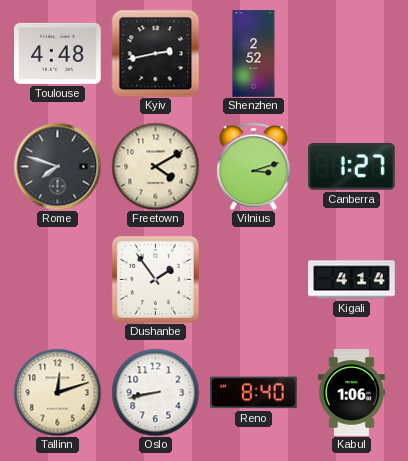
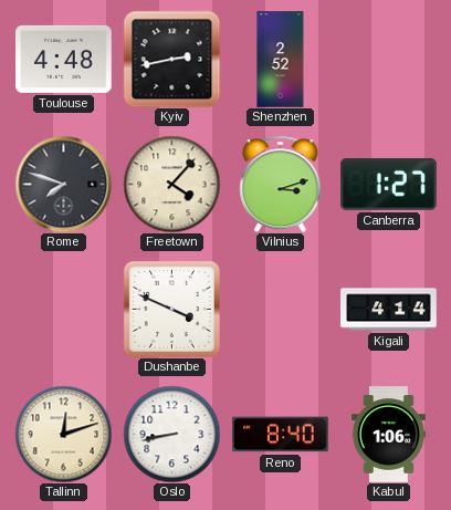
Freetown: 4:10 -> 4:07
Dushanbe: 1:54 -> 3:49
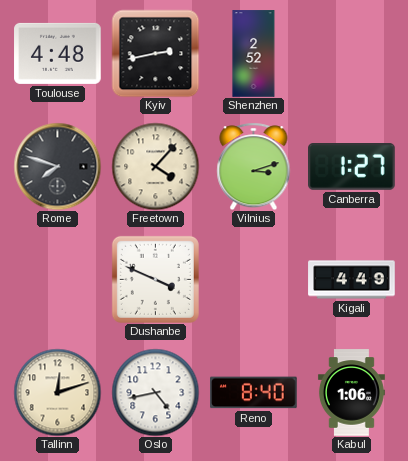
Kigali: 4:14 -> 4:49
Oslo: 8:43 -> 4:43
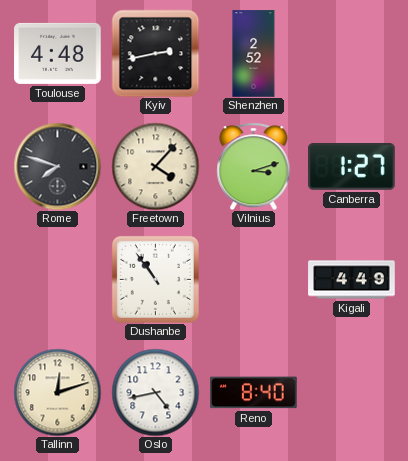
Dushanbe: 3:49 -> 10:54
Kabul: 1:06 -> none
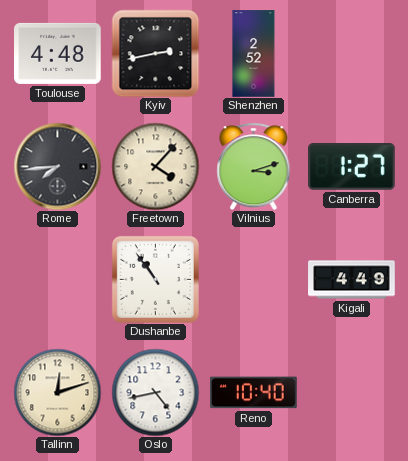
Rome: 7:48 -> 7:44
Reno: 8:40 -> 10:40
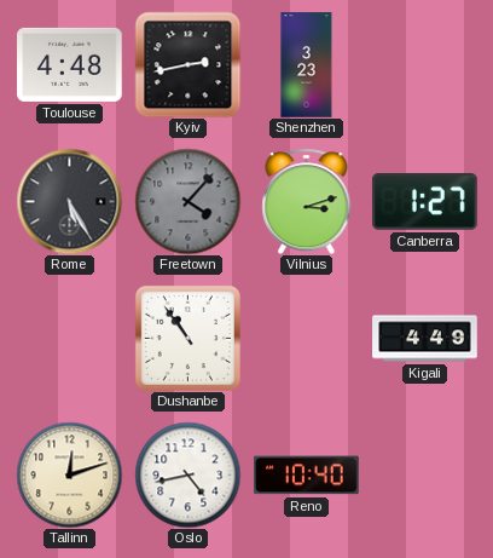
Shenzhen: 2:52 -> 3:23
Rome: 7:44 -> 5:25
Freetown dial: cream -> grey
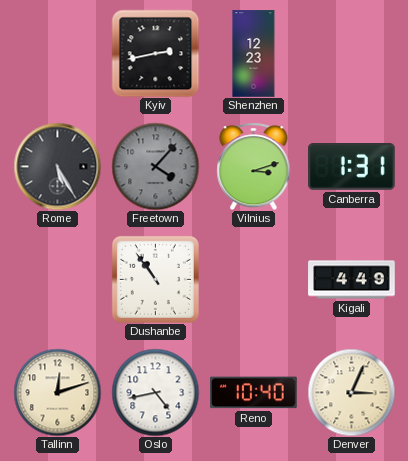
Toulouse: 4:48 -> none
Shenzhen: 3:23 -> 12:23
Canberra: 1:27 -> 1:31
Denver: none -> 3:04
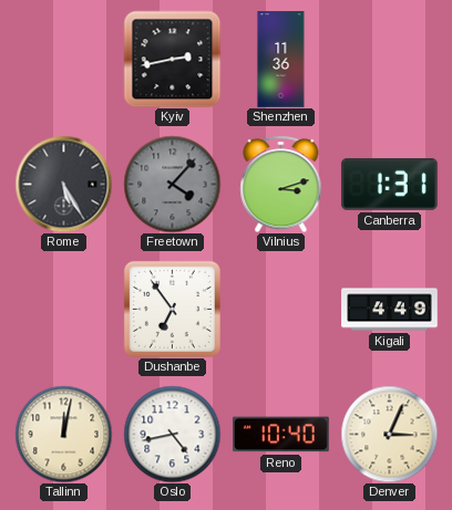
Shenzhen: 12:23 -> 11:36
Dushanbe: 10:54 -> 6:54
Tallinn: 12:12 -> 12:02
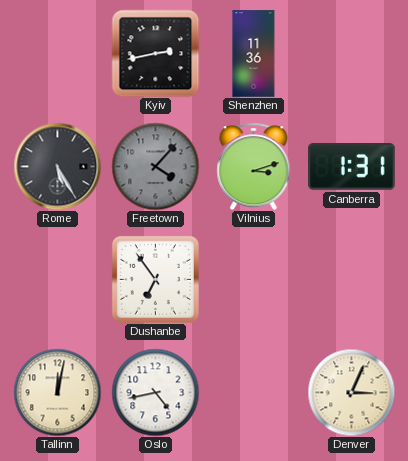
Kigali: 4:49 -> none
Reno: 10:40 -> none
